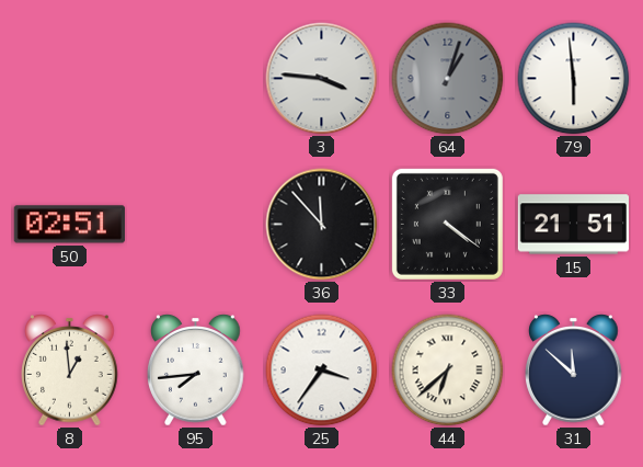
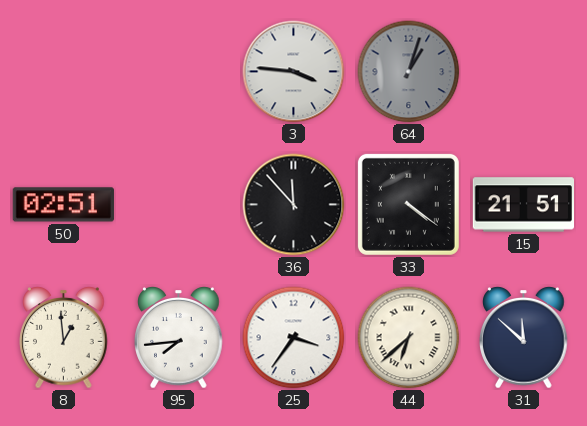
79: 5:59 -> none
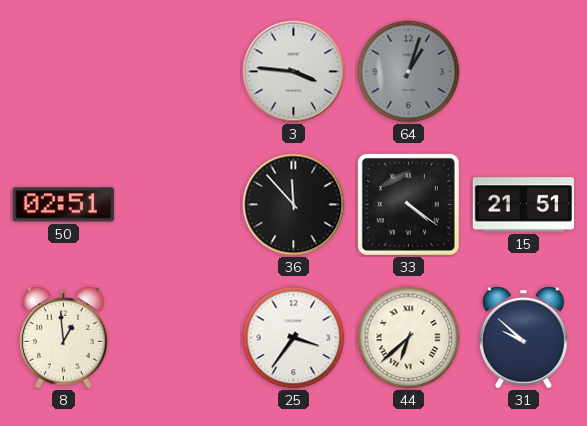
95: 7:44 -> none
31: 11:52 -> 9:52
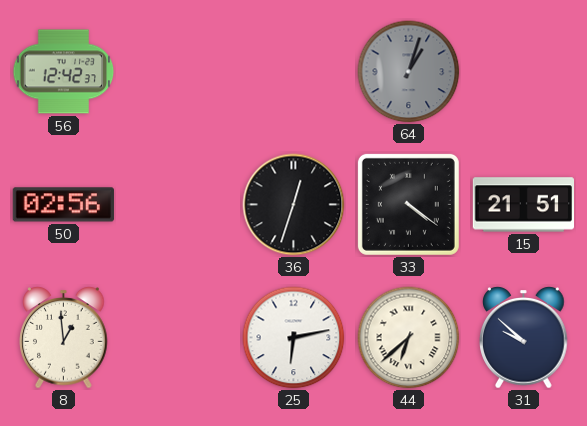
56: none -> 12:42
3: 3:46 -> none
50: 02:51 -> 02:56
36: 11:53 -> 12:33
25: 3:36 -> 6:13
